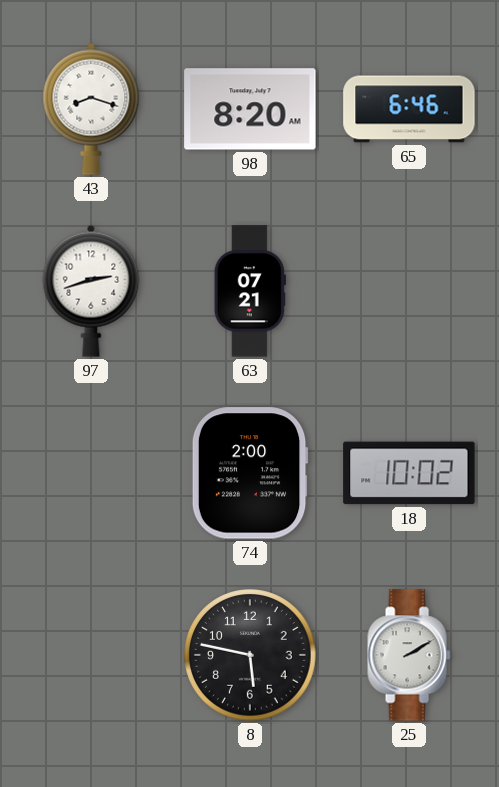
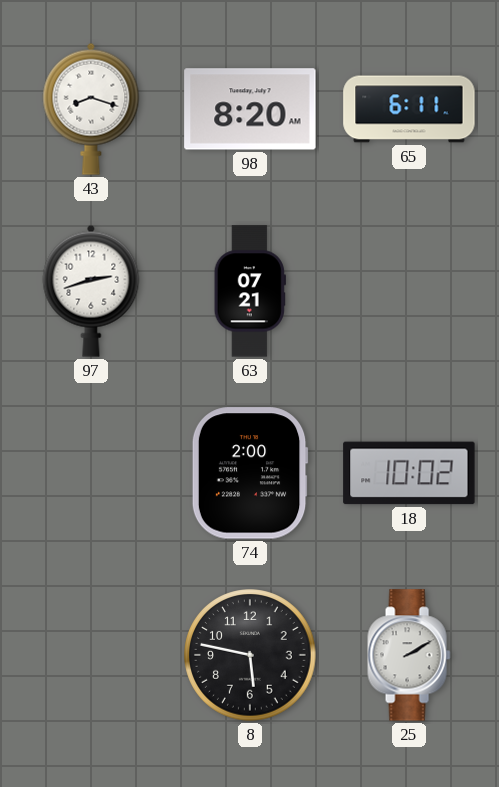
65: 6:46 -> 6:11
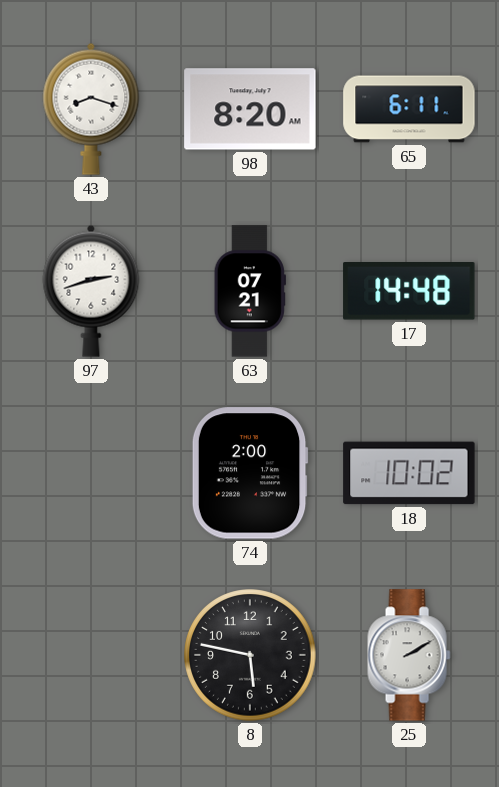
17: none -> 14:48
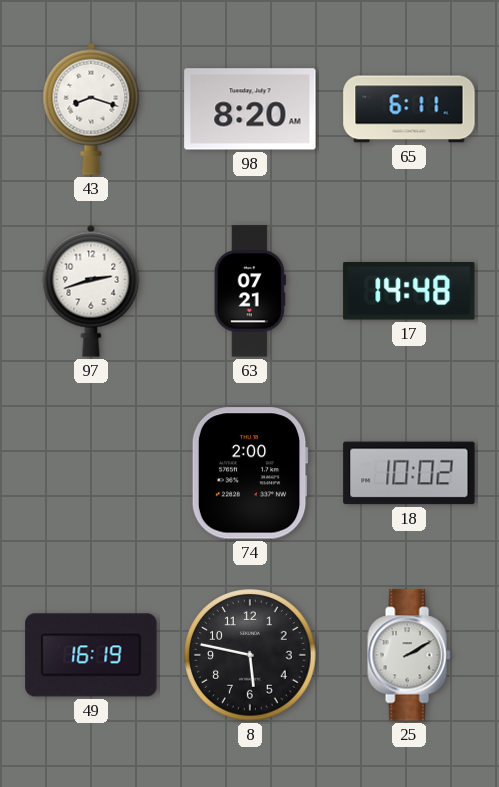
49: none -> 16:19
